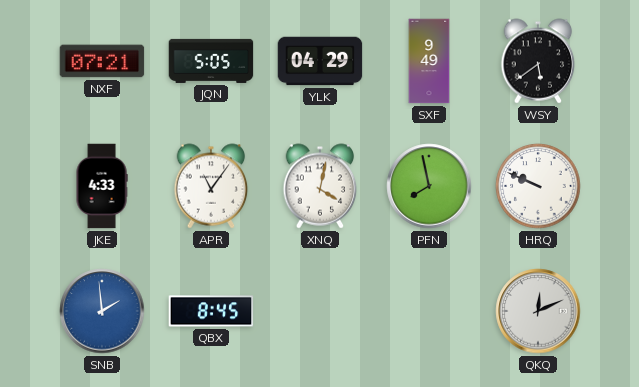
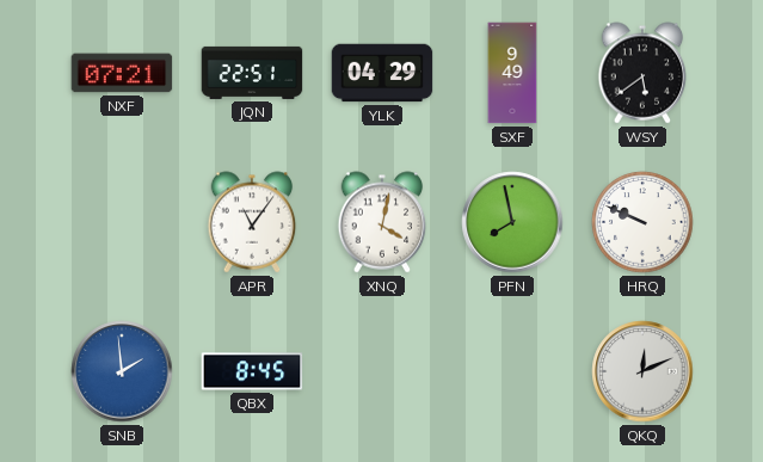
JQN: 5:05 -> 22:51
JKE: 4:33 -> none
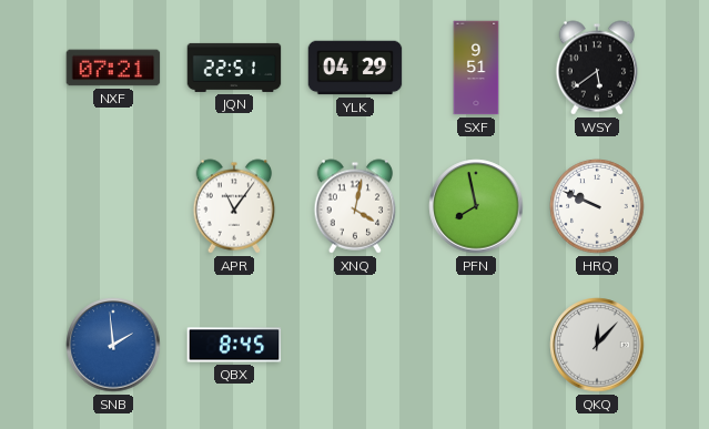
SXF: 9:49 -> 9:51
QKQ: 12:11 -> 12:07
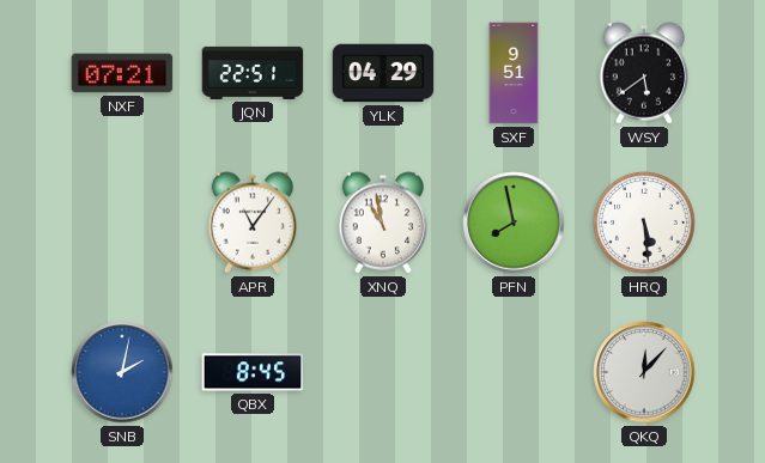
XNQ: 4:02 -> 10:58
HRQ: 9:49 -> 5:29
SNB: 1:59 -> 2:02
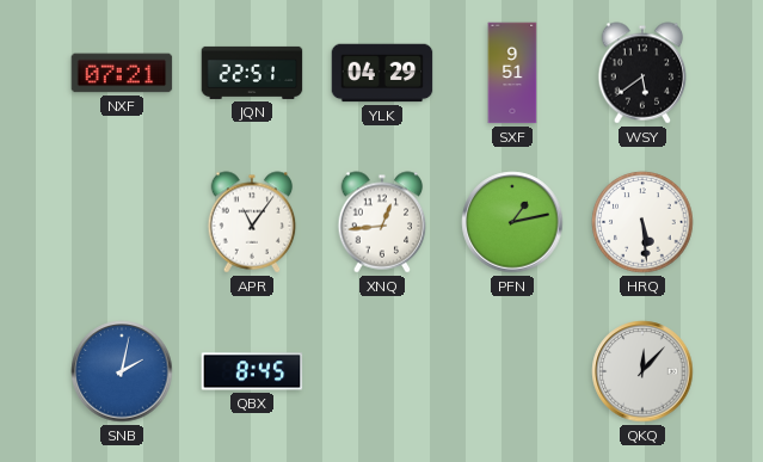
XNQ: 10:58 -> 12:44
PFN: 7:58 -> 1:13
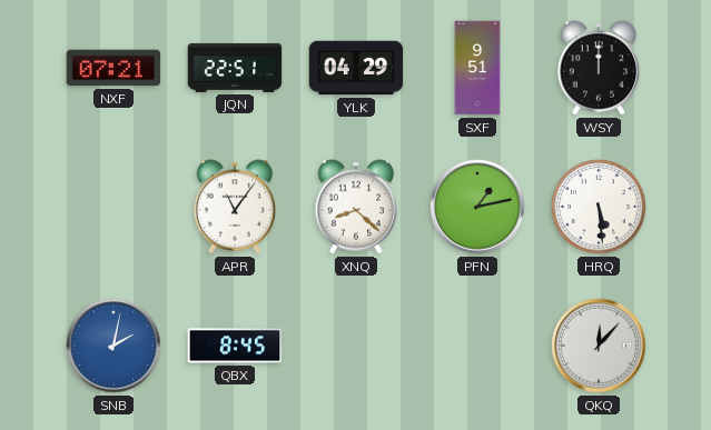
WSY: 5:39 -> 12:00
XNQ: 12:44 -> 8:22
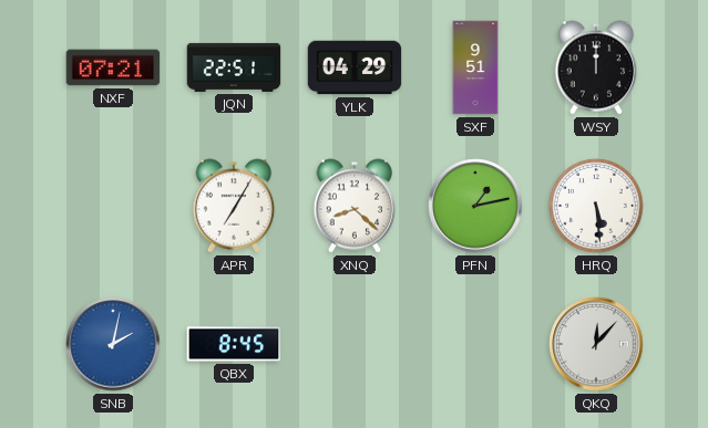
APR: 11:06 -> 7:05
